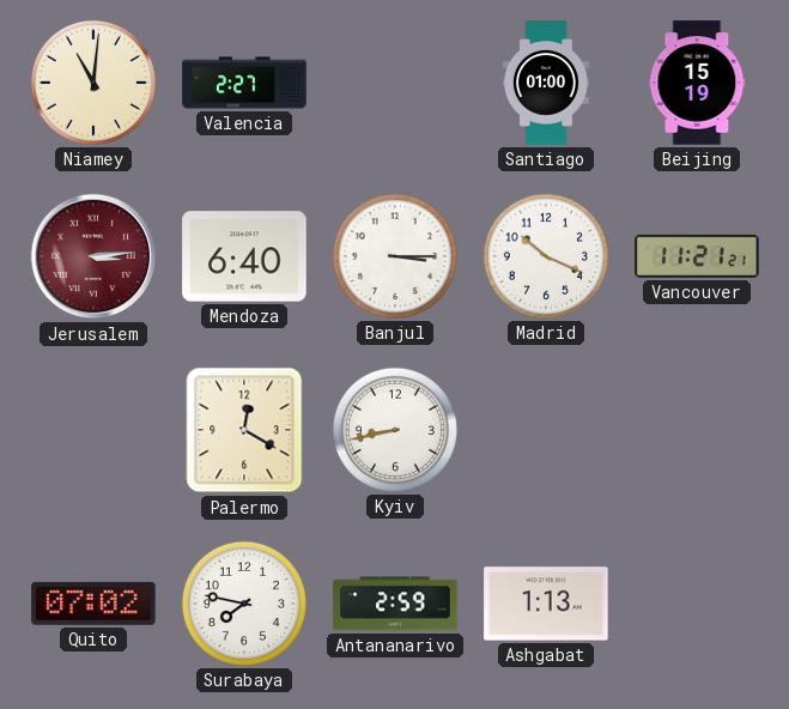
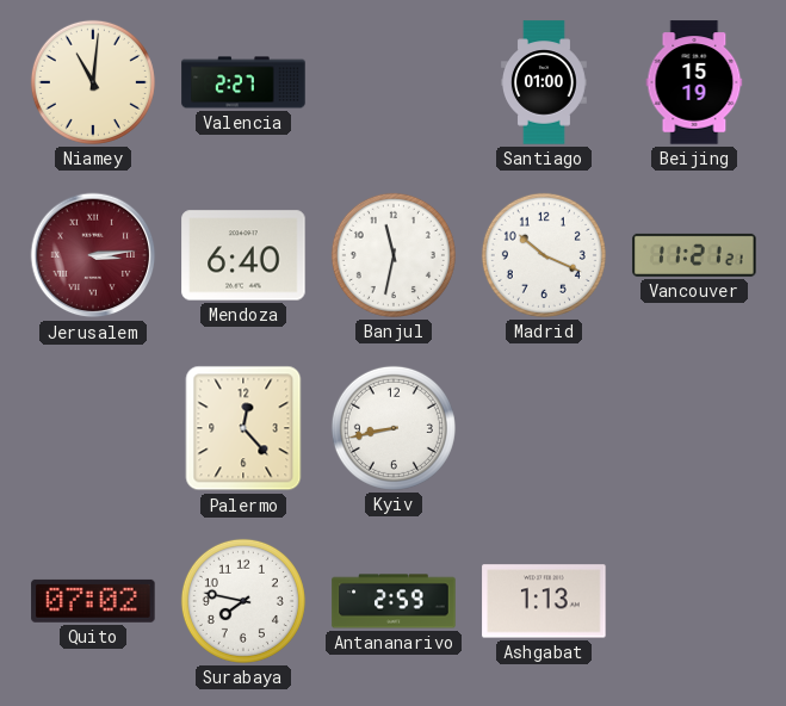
Banjul: 3:15 -> 11:32
Palermo: 12:20 -> 12:23
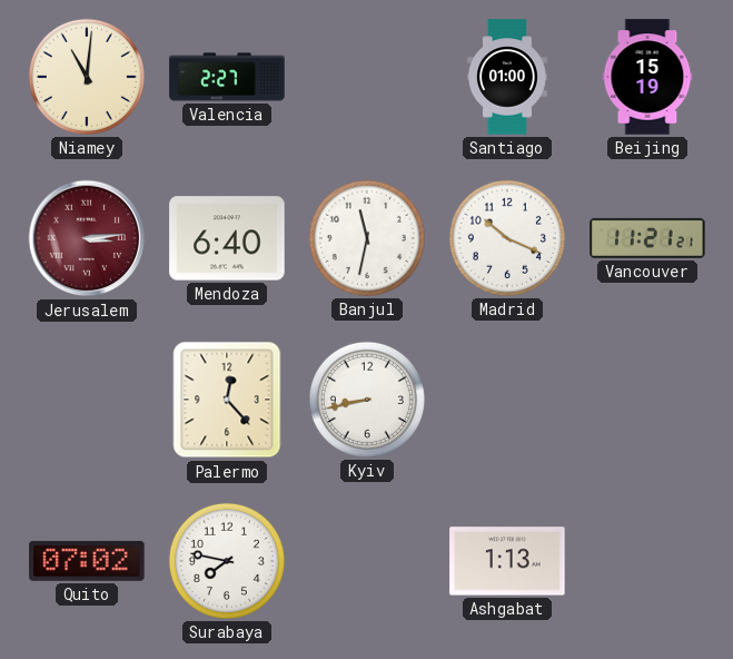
Antananarivo: 2:59 -> none
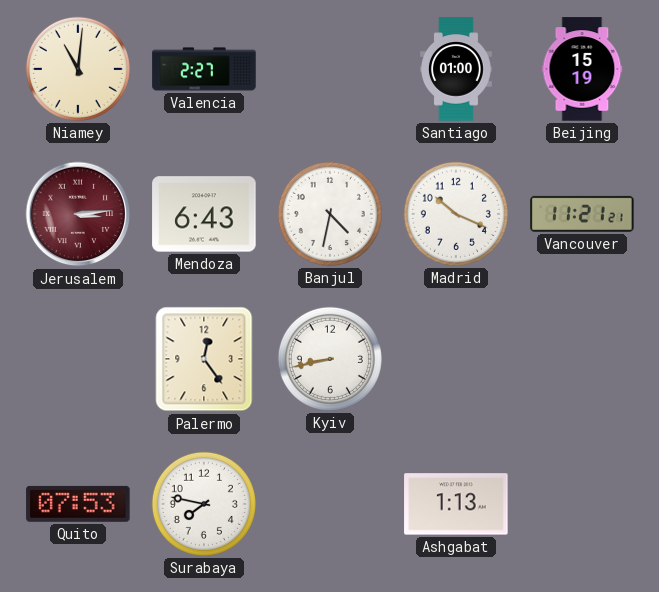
Mendoza: 6:40 -> 6:43
Banjul: 11:32 -> 4:32
Palermo: 12:23 -> 12:24
Quito: 07:02 -> 07:53
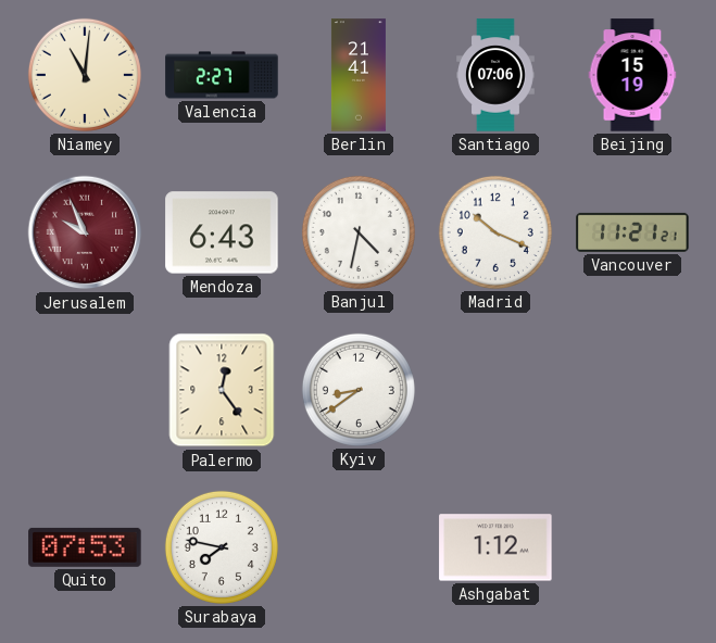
Berlin: none -> 21:41
Santiago: 01:00 -> 07:06
Jerusalem: 3:14 -> 9:56
Kyiv: 8:43 -> 8:39
Ashgabat: 1:13 -> 1:12
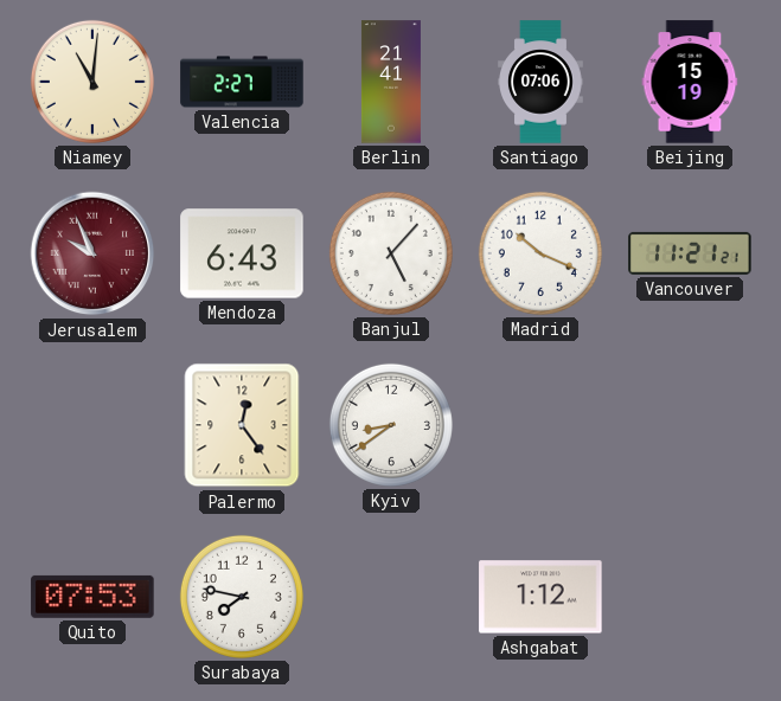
Banjul: 4:32 -> 5:07
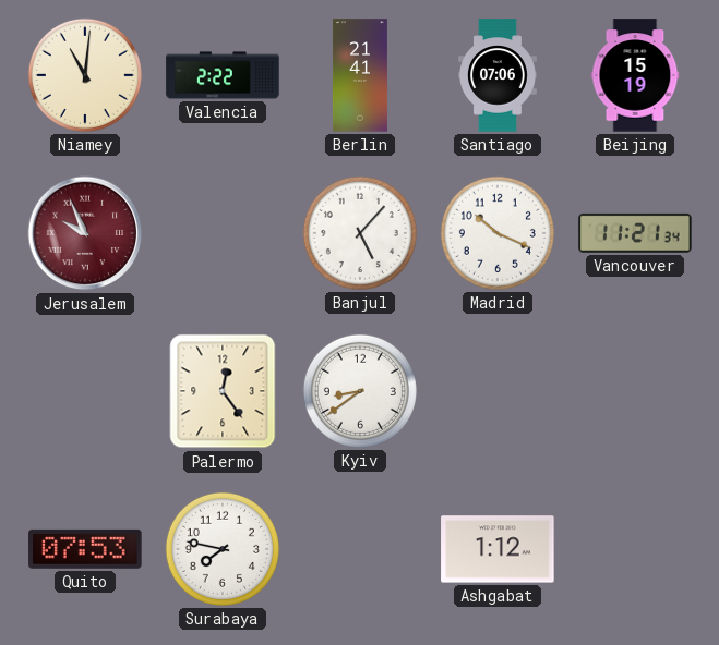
Valencia: 2:27 -> 2:22
Mendoza: 6:43 -> none
Vancouver: 11:21:21 -> 11:21:34
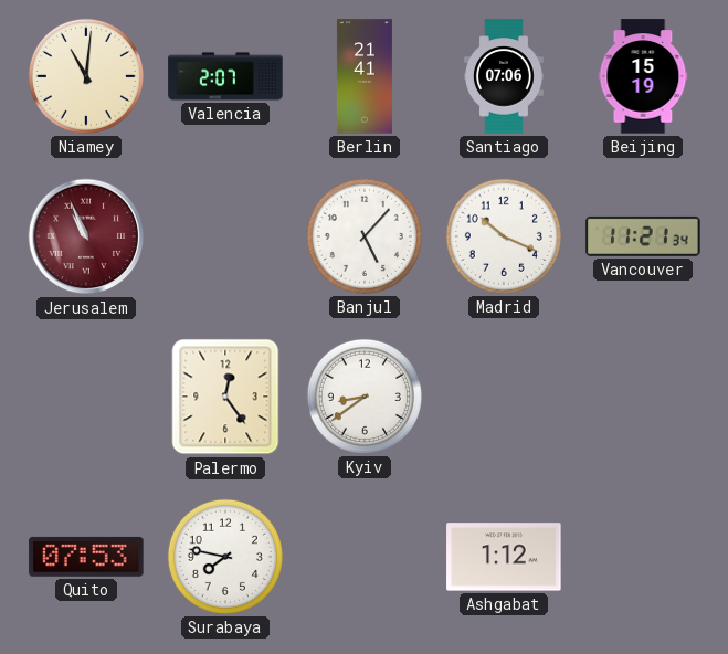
Valencia: 2:22 -> 2:07
Jerusalem: 9:56 -> 10:56
